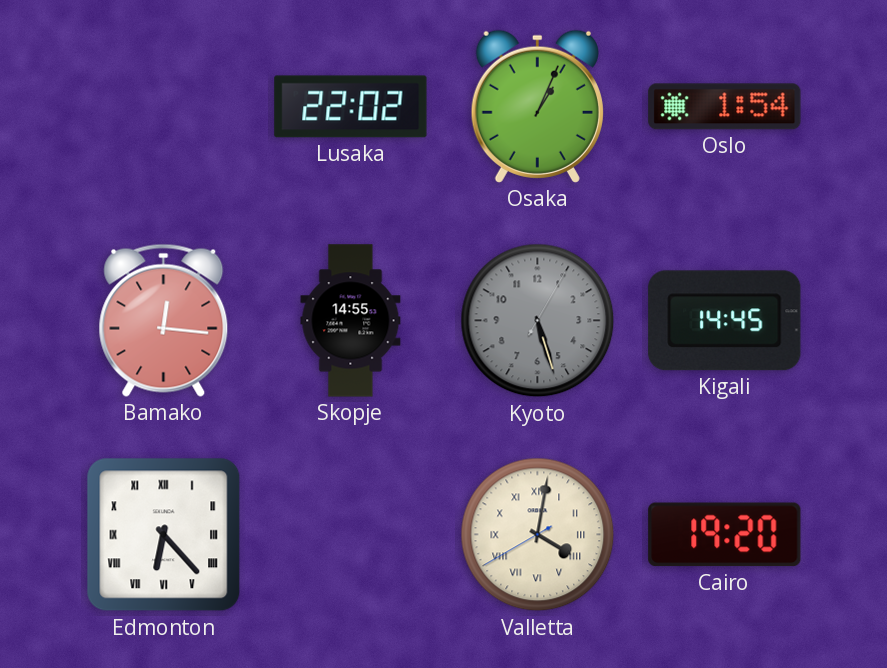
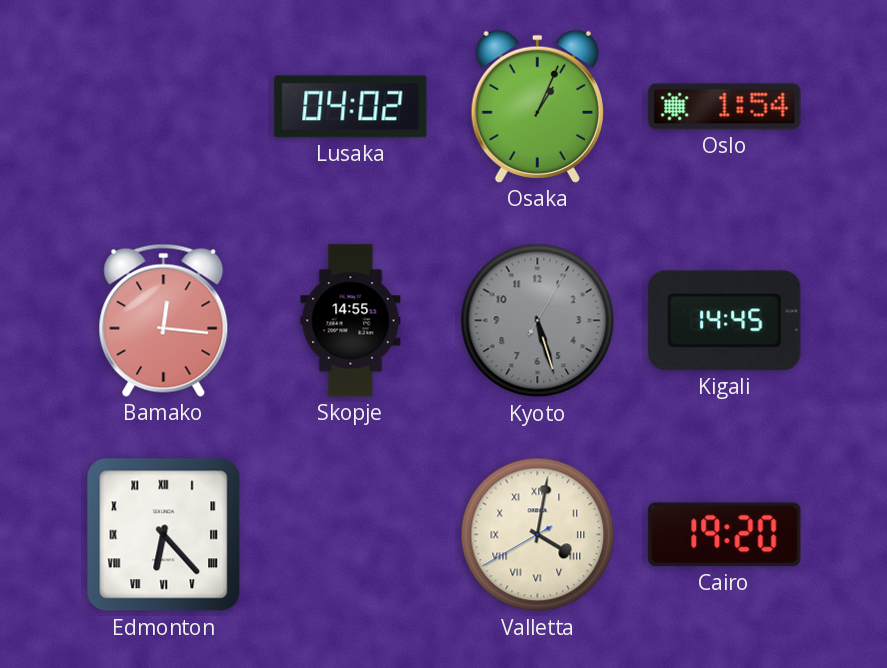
Lusaka: 22:02 -> 04:02
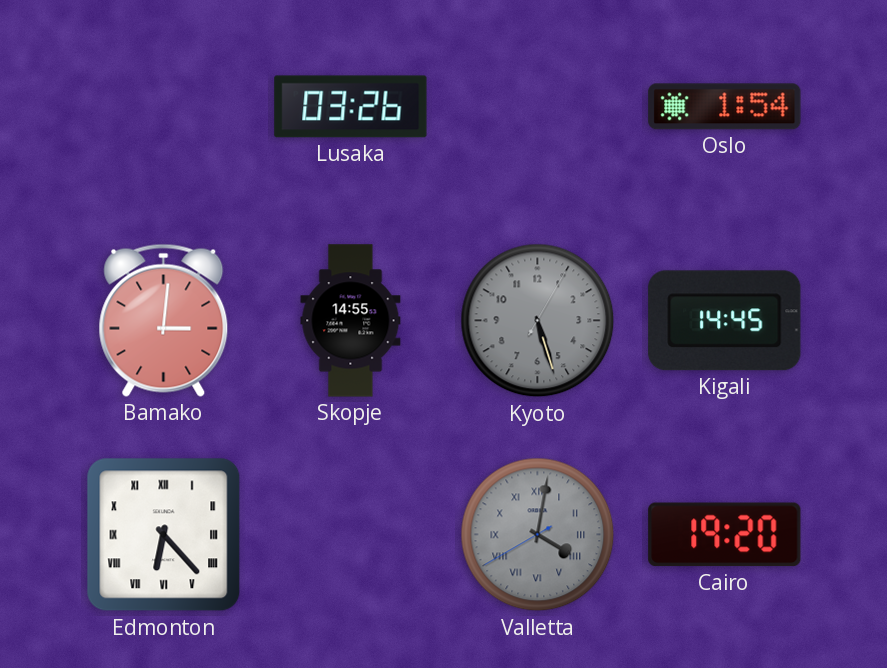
Lusaka: 04:02 -> 03:26
Osaka: 1:04 -> none
Bamako: 12:16 -> 3:01
Valletta dial: cream -> grey
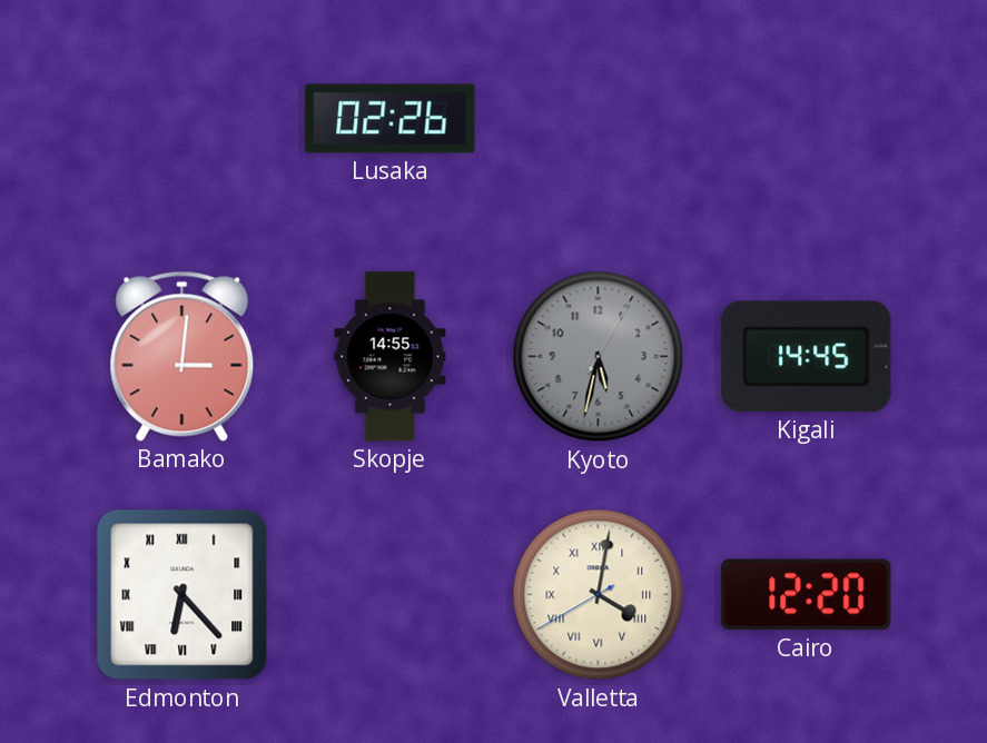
Lusaka: 03:26 -> 02:26
Oslo: 1:54 -> none
Kyoto: 5:27 -> 5:32
Valletta dial: grey -> cream
Cairo: 19:20 -> 12:20
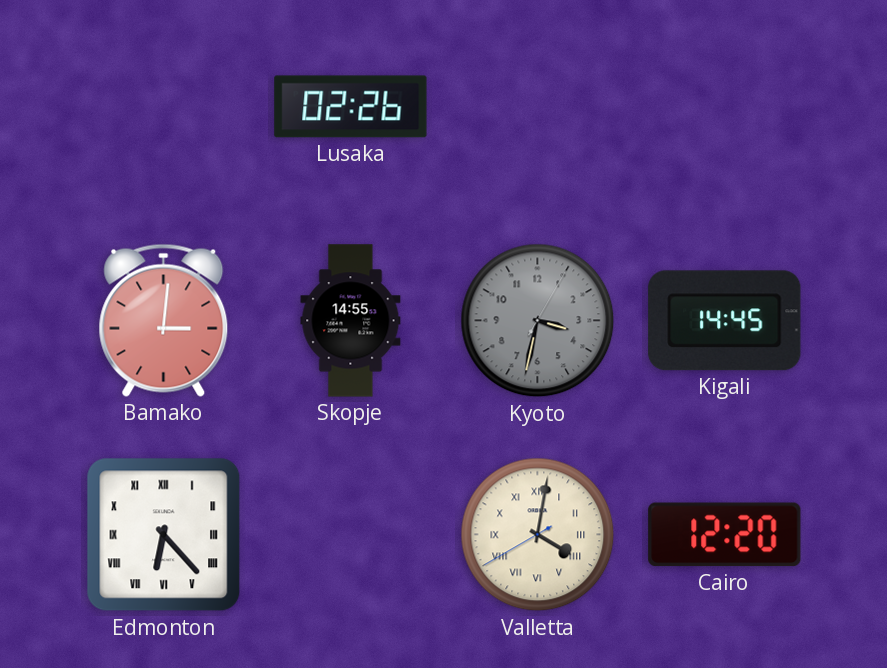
Kyoto: 5:32 -> 3:32
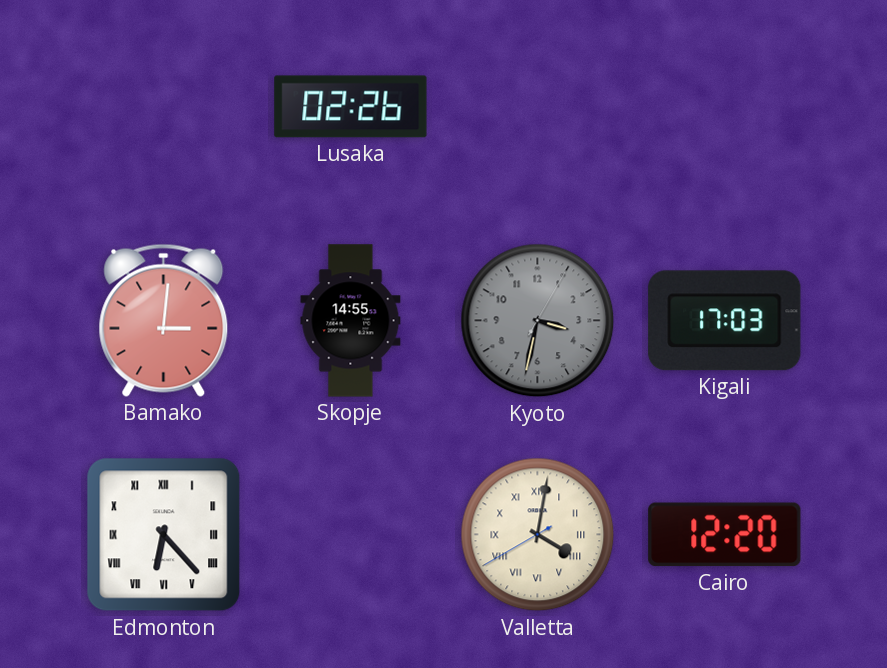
Kigali: 14:45 -> 17:03
